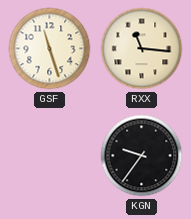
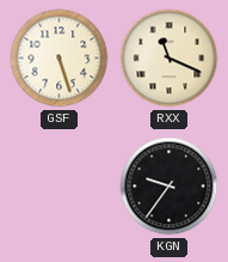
GSF: 11:27 -> 5:27
RXX: 11:16 -> 11:19
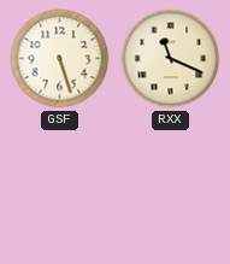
KGN: 9:36 -> none
